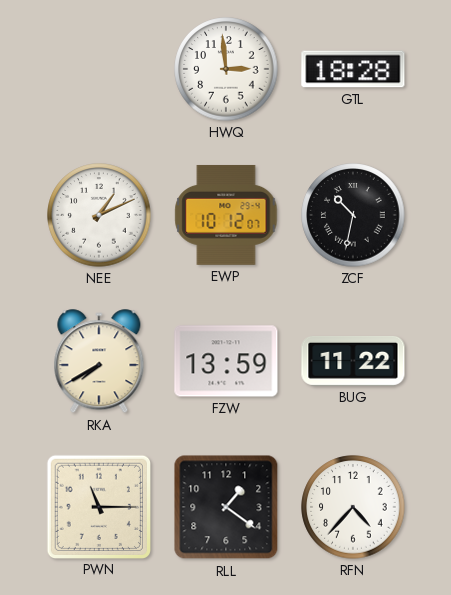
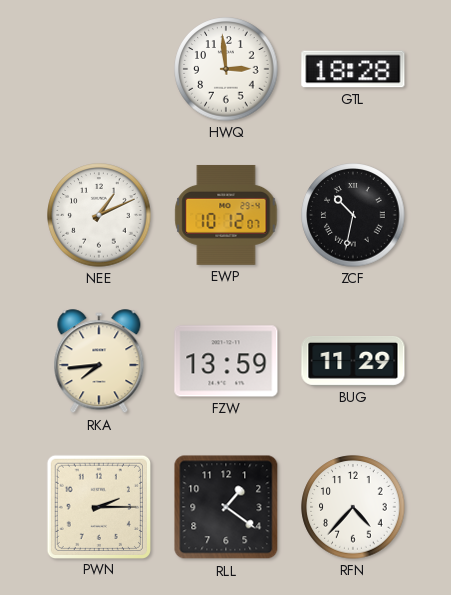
RKA: 7:40 -> 7:44
BUG: 11:22 -> 11:29
PWN: 11:15 -> 2:15
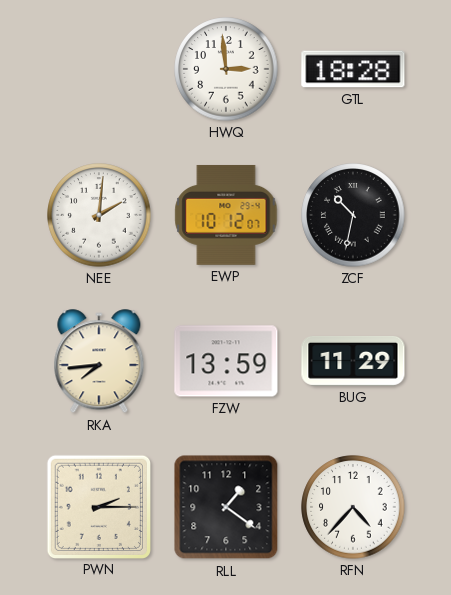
NEE: 1:11 -> 2:01
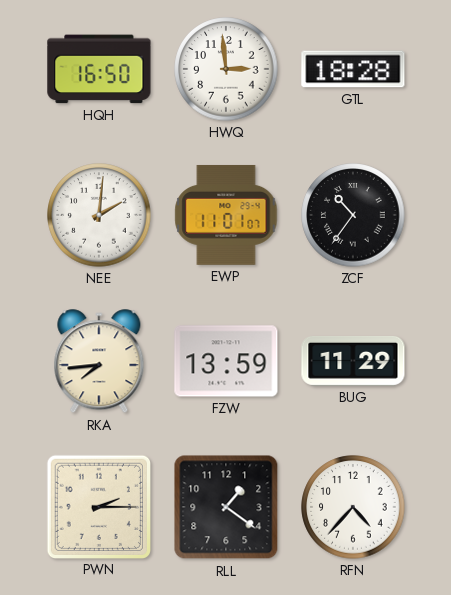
HQH: none -> 16:50
EWP: 10:12 -> 11:01
ZCF: 10:32 -> 10:36
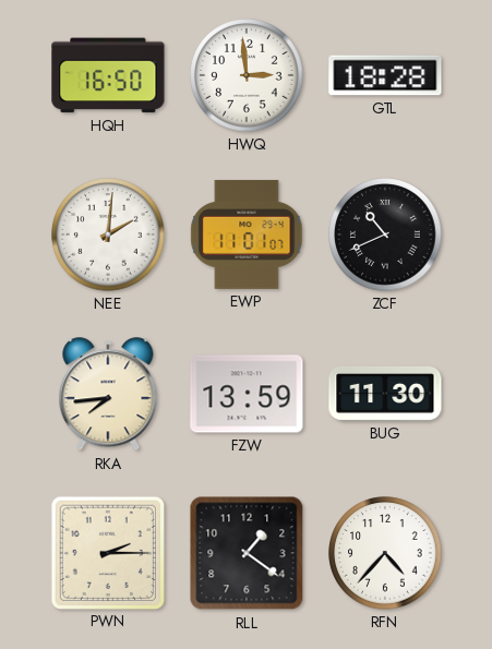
ZCF: 10:36 -> 10:41
BUG: 11:29 -> 11:30
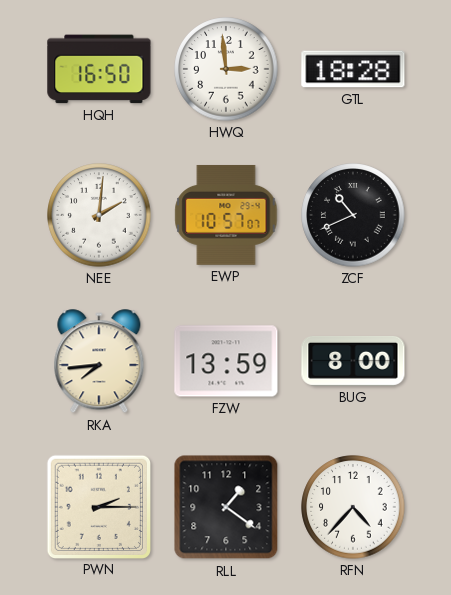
EWP: 11:01 -> 10:57
BUG: 11:30 -> 8:00
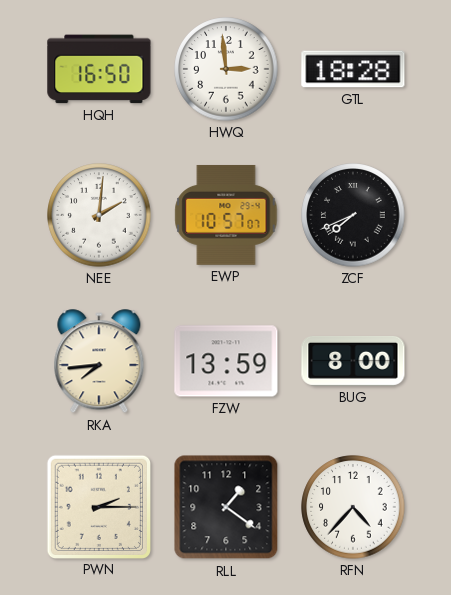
ZCF: 10:41 -> 7:41
